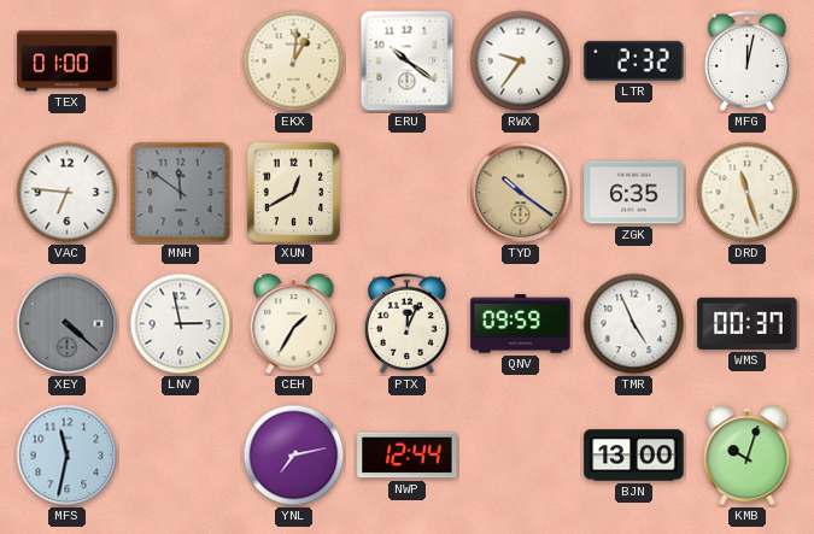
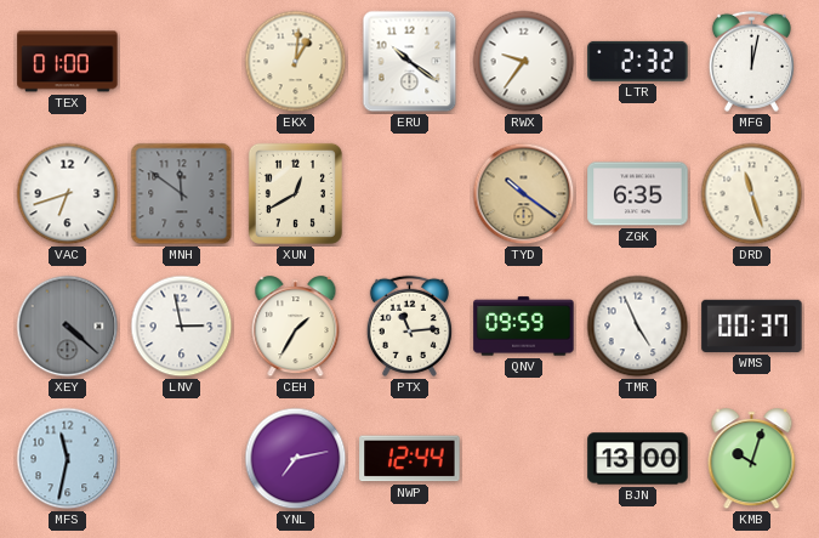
VAC: 6:46 -> 6:42
PTX: 12:04 -> 11:14
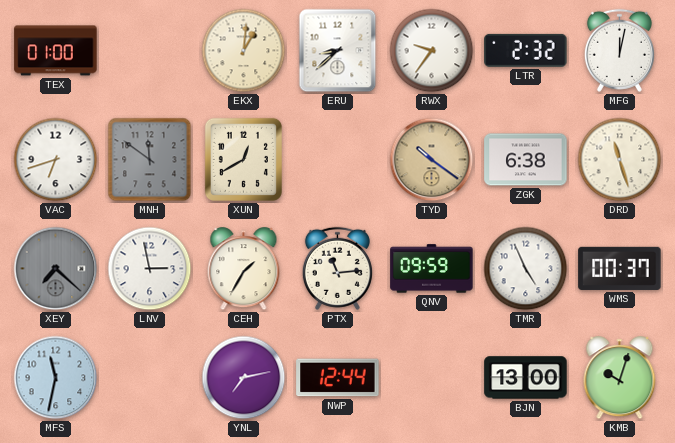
ERU: 10:21 -> 8:38
ZGK: 6:35 -> 6:38
XEY: 4:22 -> 7:22
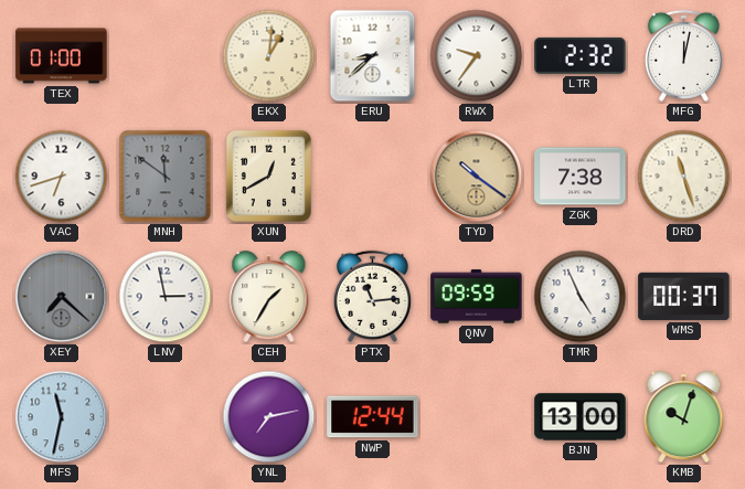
ZGK: 6:38 -> 7:38
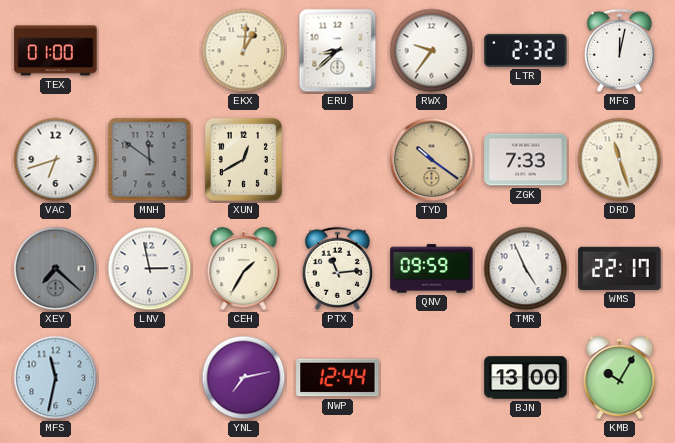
ZGK: 7:38 -> 7:33
WMS: 00:37 -> 22:17
KMB: 10:03 -> 10:05
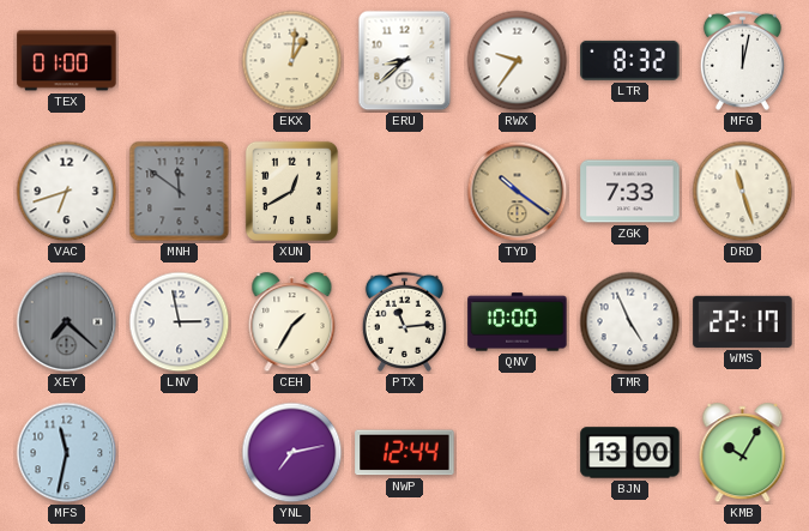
LTR: 2:32 -> 8:32
QNV: 09:59 -> 10:00
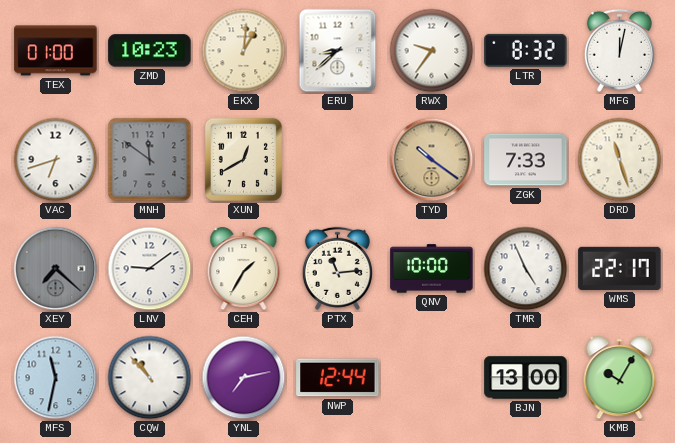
ZMD: none -> 10:23
LNV: 2:58 -> 9:09
CQW: none -> 10:53
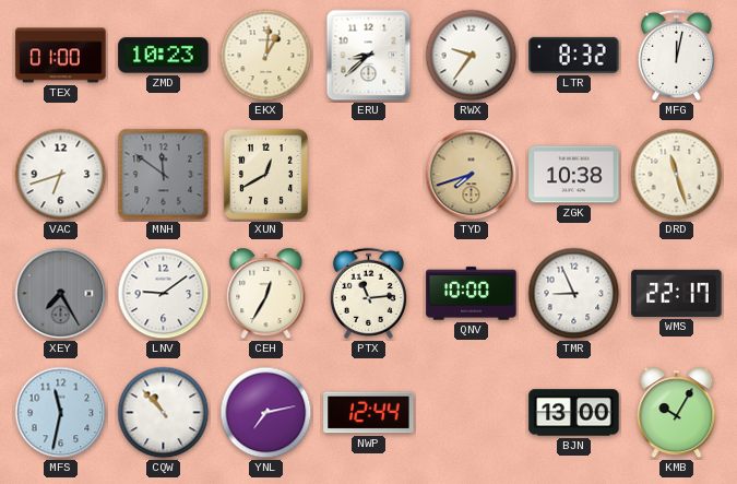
TYD: 10:21 -> 7:42
ZGK: 7:33 -> 10:38
XEY: 7:22 -> 7:25
CEH: 1:35 -> 12:35
TMR: 4:56 -> 8:56
